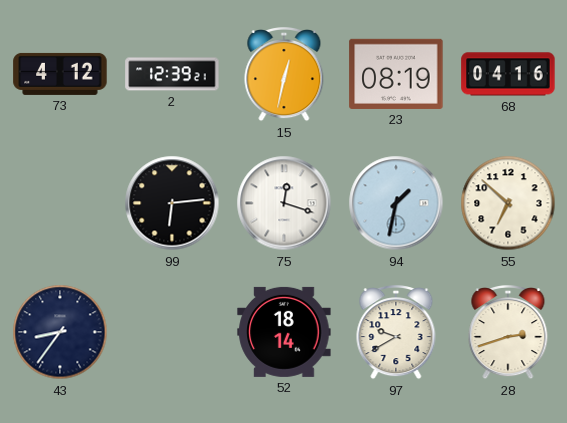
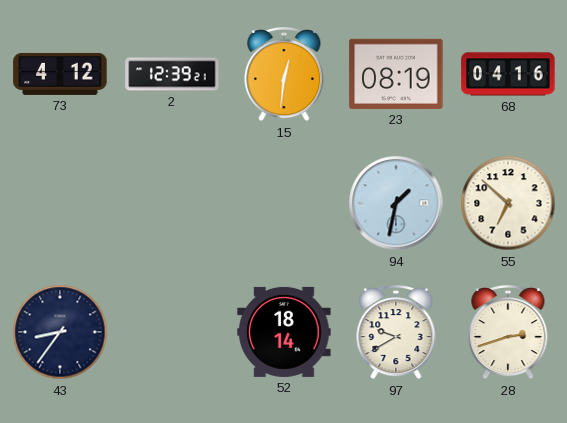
15: 12:32 -> 12:31
99: 6:14 -> none
75: 12:18 -> none
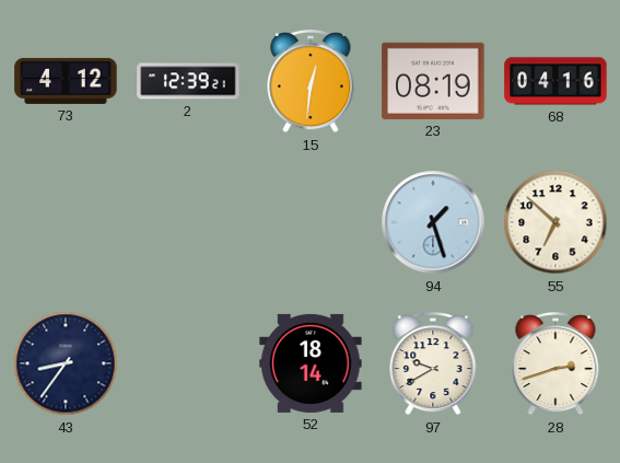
94: 1:32 -> 1:27
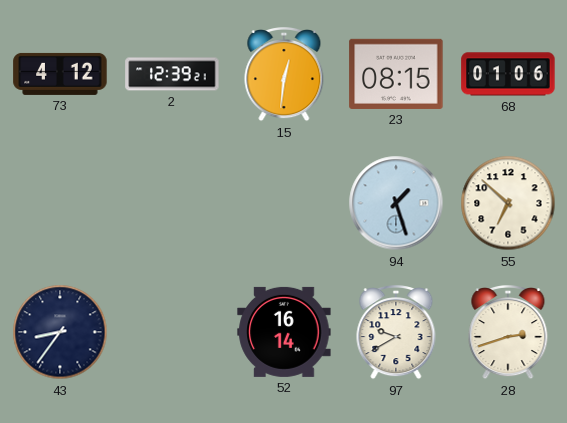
23: 08:19 -> 08:15
68: 04:16 -> 01:06
52: 18:14 -> 16:14
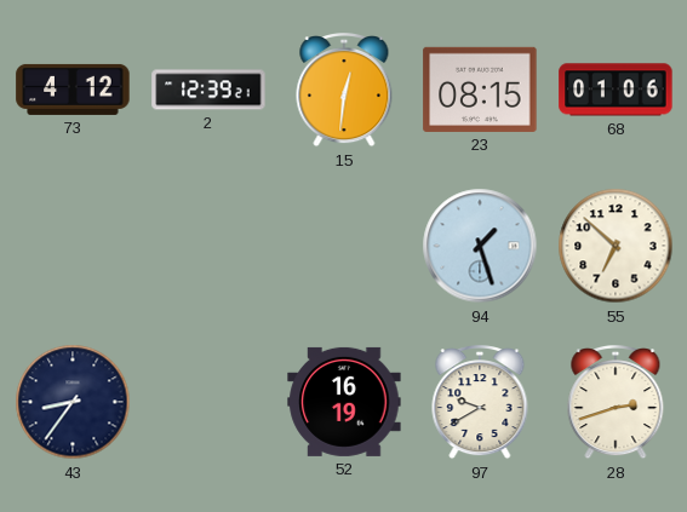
52: 16:14 -> 16:19
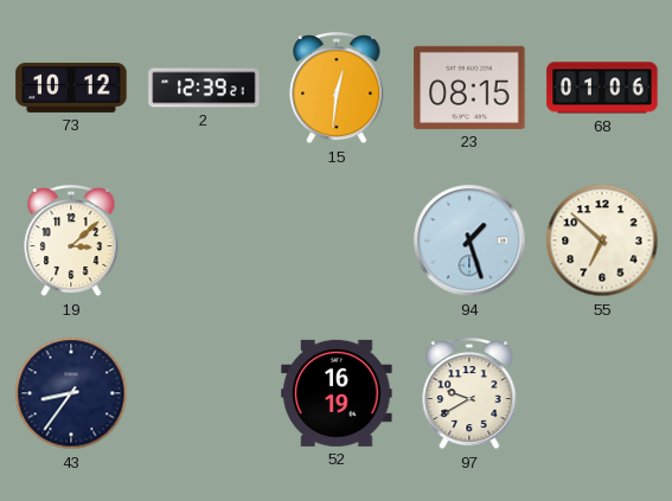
73: 4:12 -> 10:12
19: none -> 3:08
28: 2:42 -> none
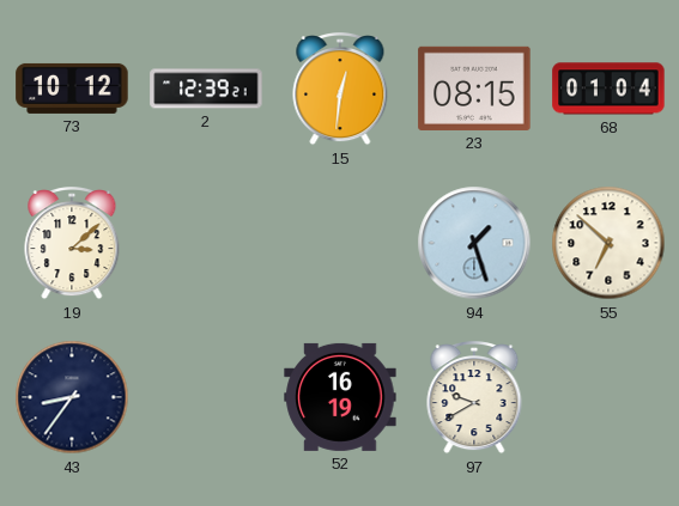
68: 01:06 -> 01:04
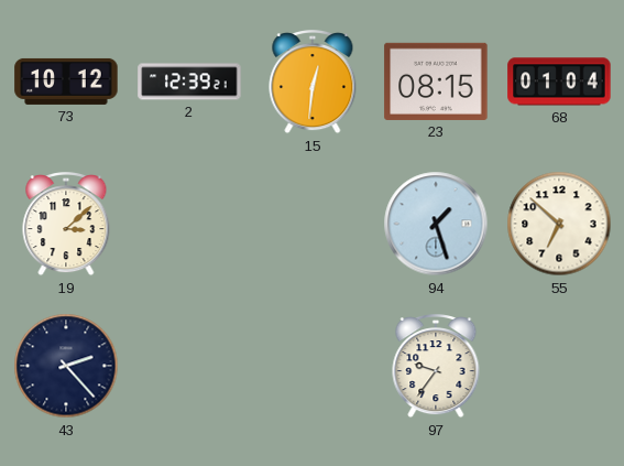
43: 8:36 -> 2:23
52: 16:19 -> none
97: 9:40 -> 9:36
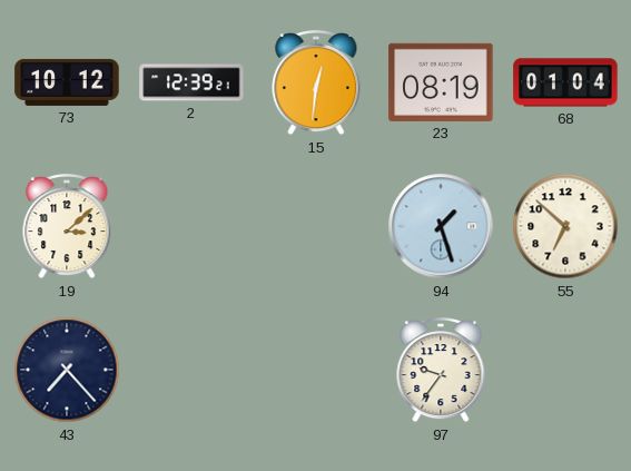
23: 08:15 -> 08:19
43: 2:23 -> 7:23
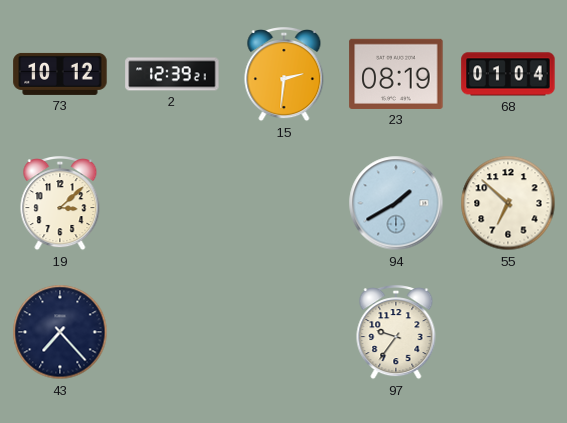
15: 12:31 -> 2:31
94: 1:27 -> 1:40
